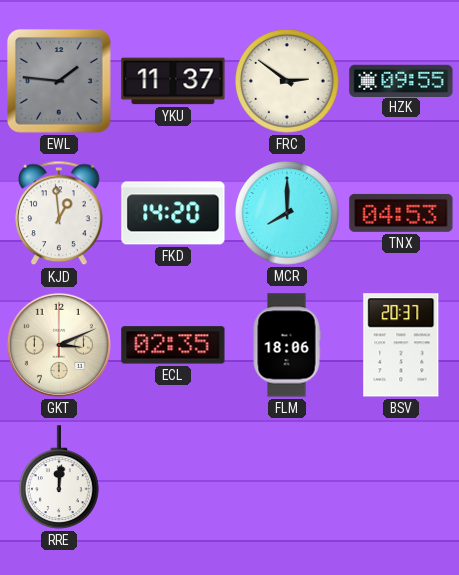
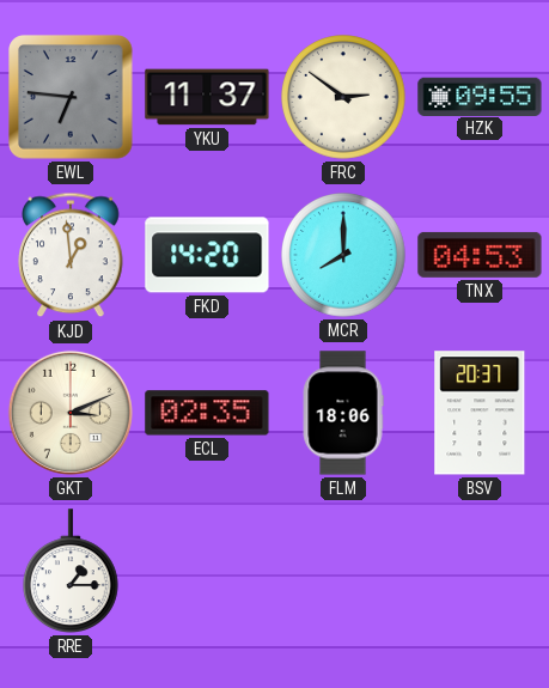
EWL: 1:46 -> 6:46
RRE: 12:01 -> 1:15
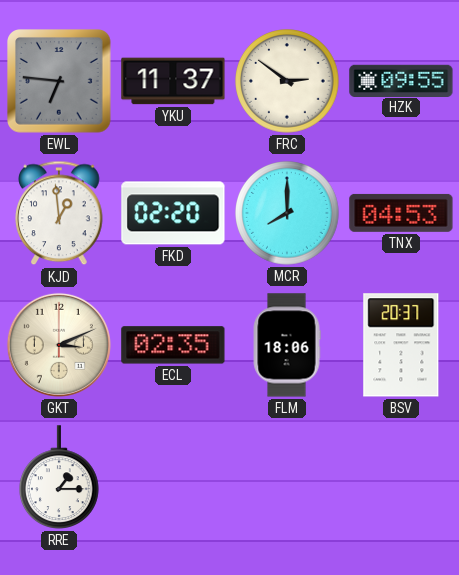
FKD: 14:20 -> 02:20
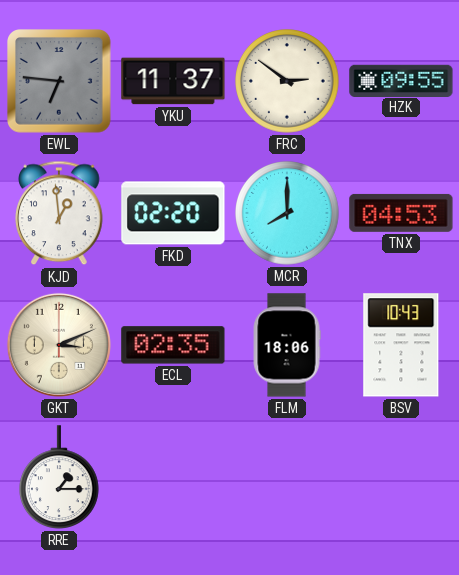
BSV: 20:37 -> 10:43
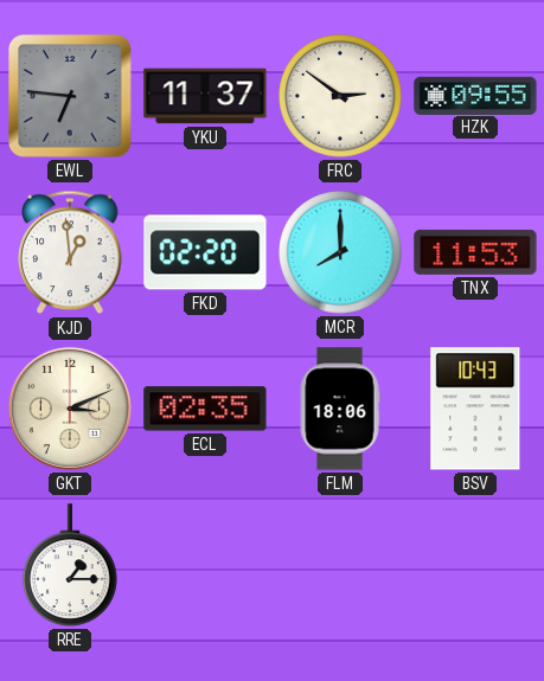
TNX: 04:53 -> 11:53
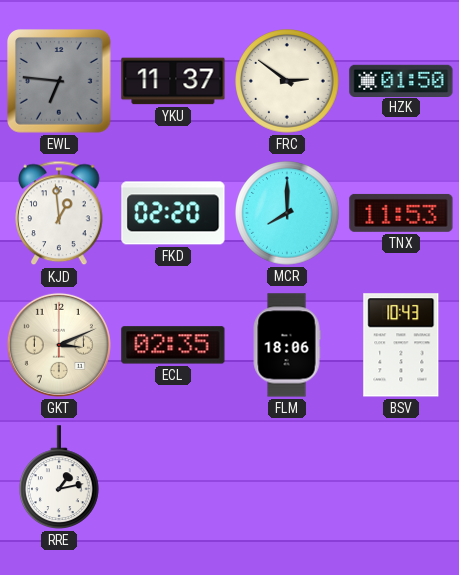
HZK: 09:55 -> 01:50
RRE: 1:15 -> 1:13
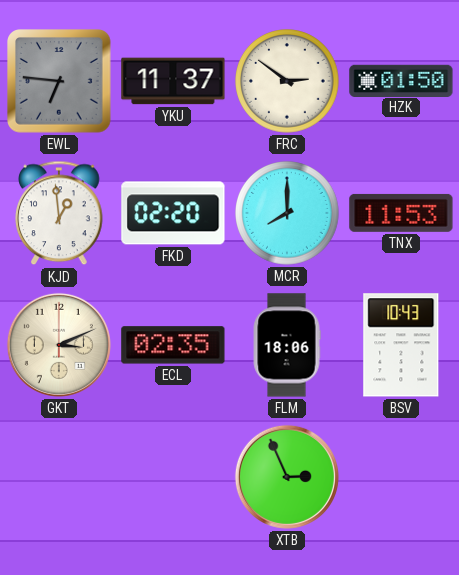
RRE: 1:13 -> none
XTB: none -> 2:56
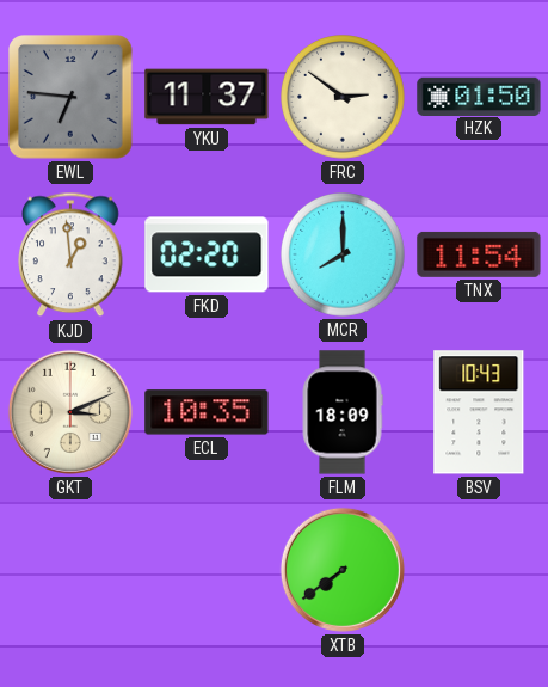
TNX: 11:53 -> 11:54
ECL: 02:35 -> 10:35
FLM: 18:06 -> 18:09
XTB: 2:56 -> 7:39
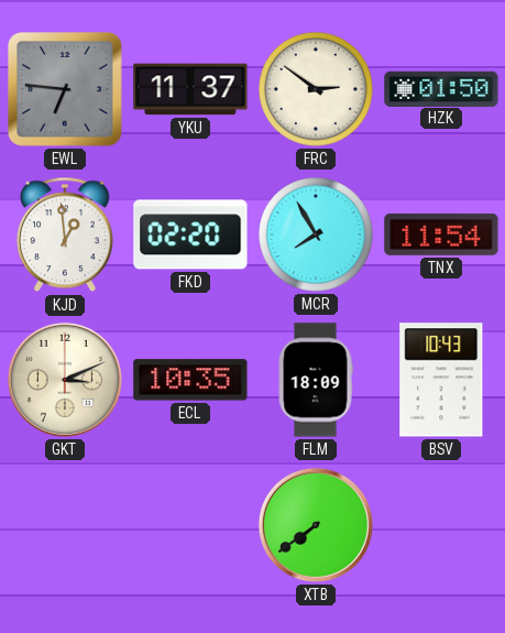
MCR: 8:00 -> 7:55
